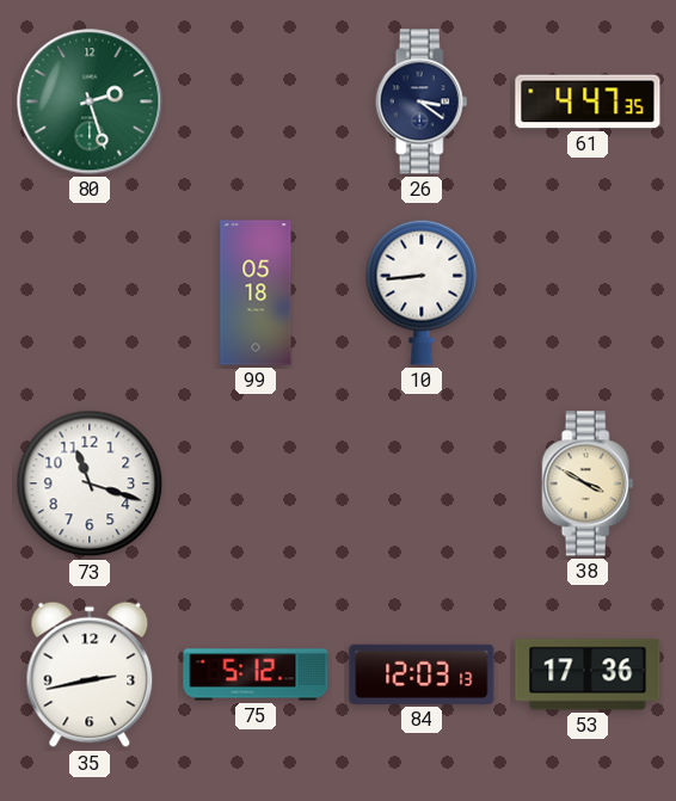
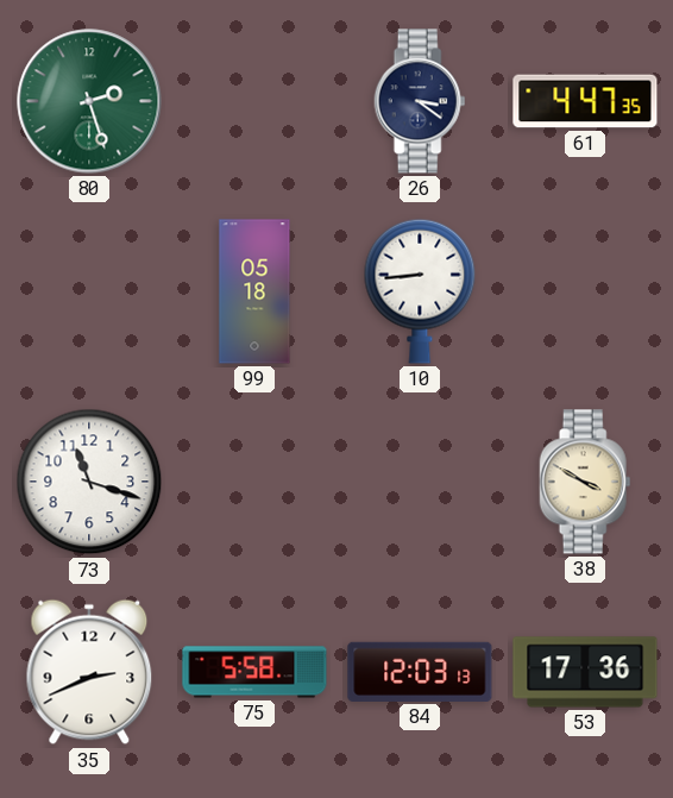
35: 2:43 -> 2:41
75: 5:12 -> 5:58
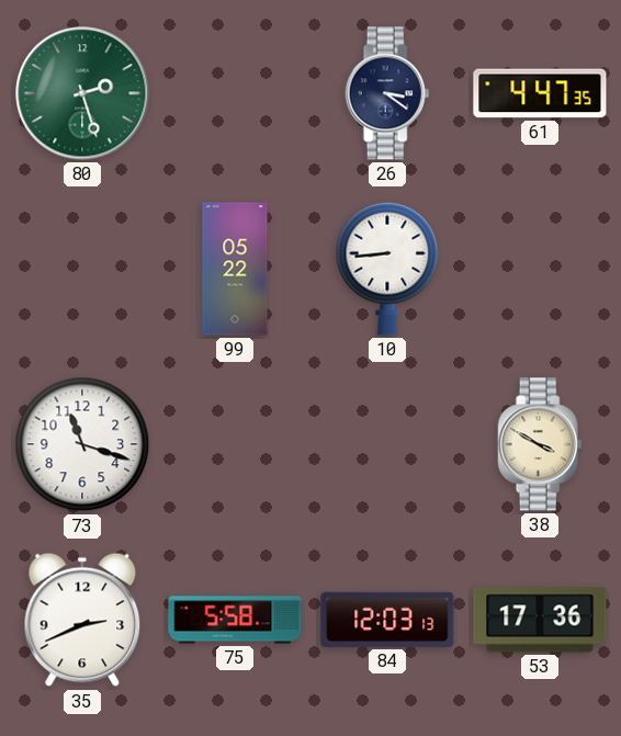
99: 05:18 -> 05:22
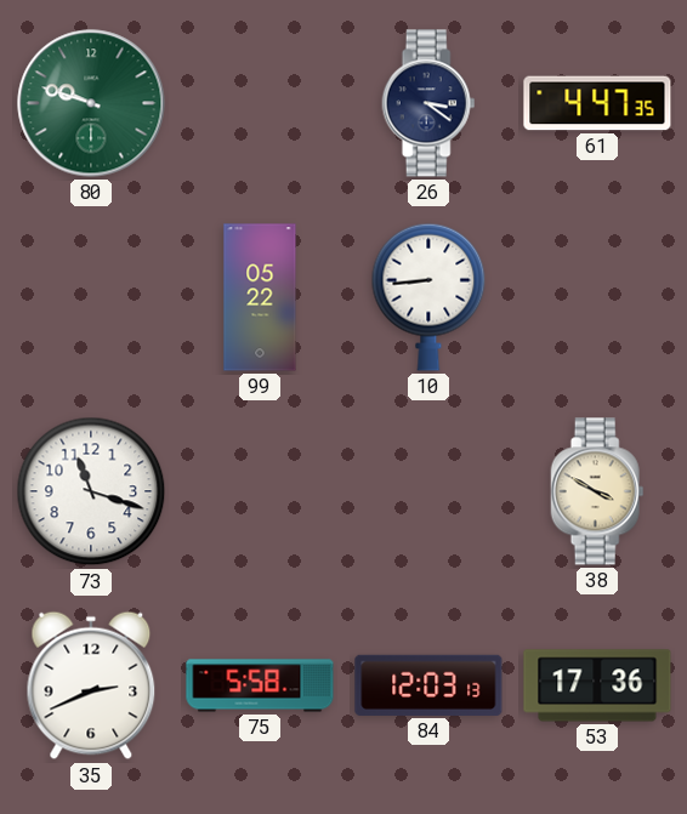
80: 2:27 -> 9:48
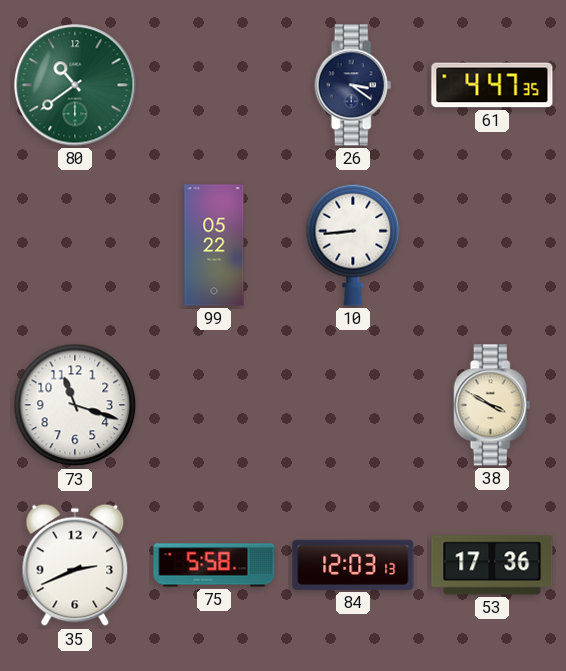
80: 9:48 -> 10:39
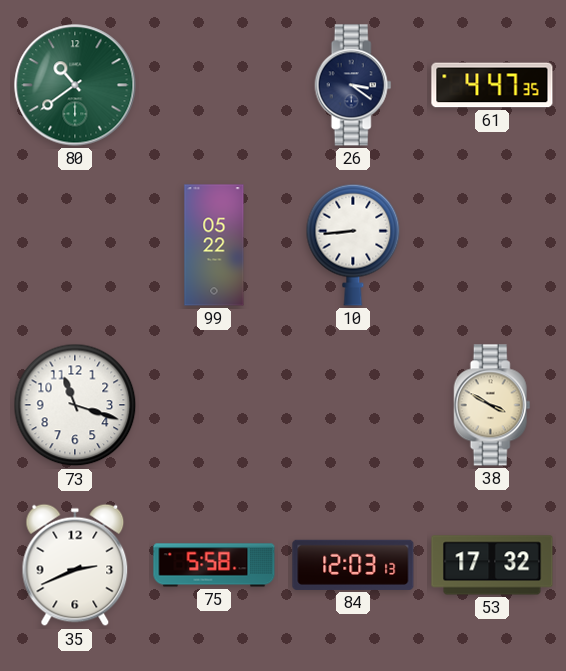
53: 17:36 -> 17:32
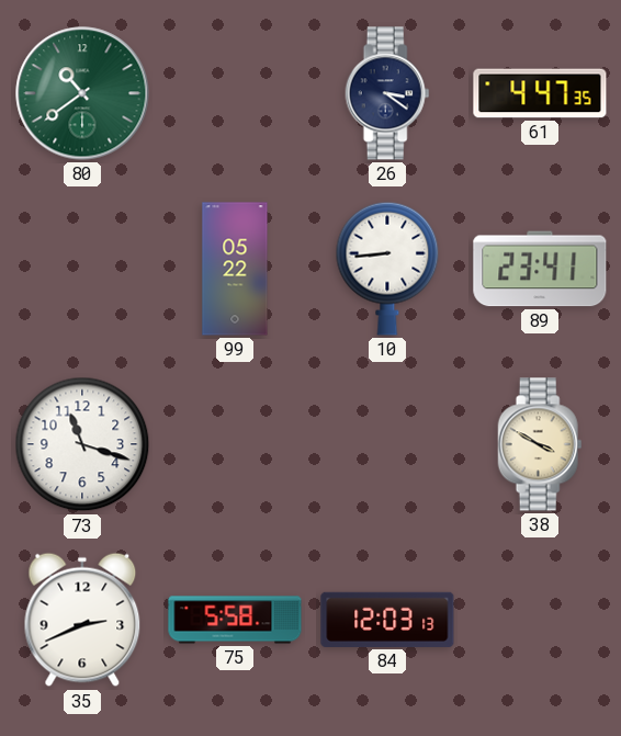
89: none -> 23:41
53: 17:32 -> none
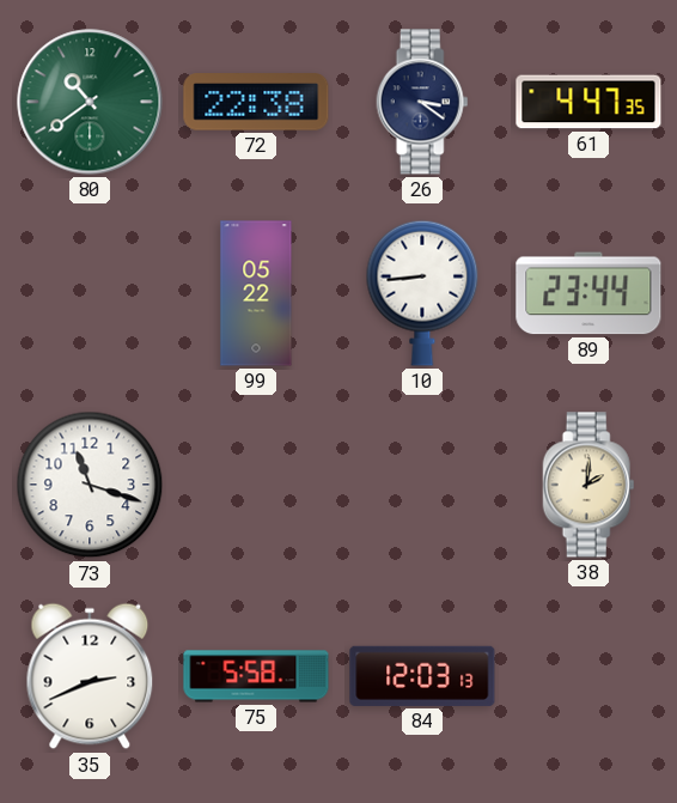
72: none -> 22:38
89: 23:41 -> 23:44
38: 3:50 -> 2:01
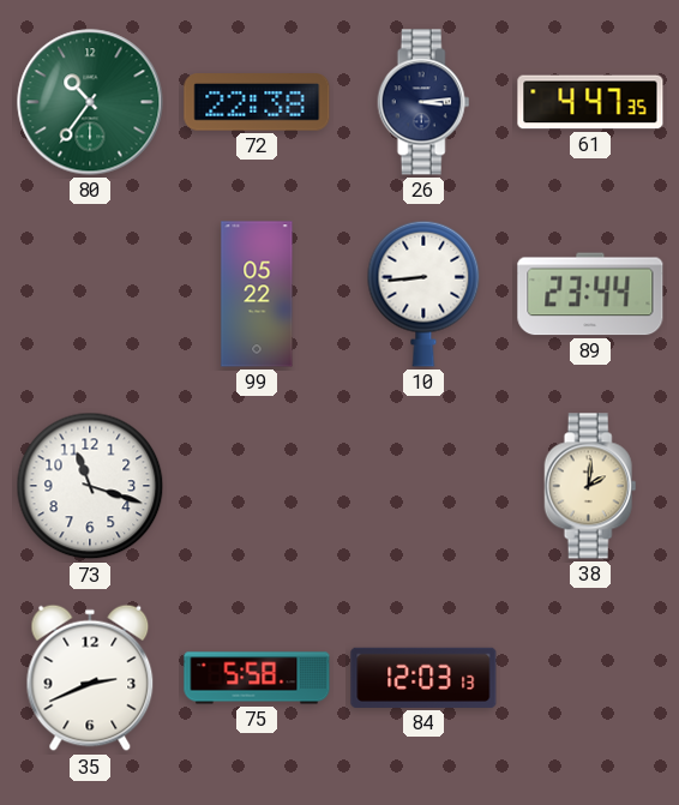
80: 10:39 -> 10:36
26: 3:21 -> 3:14
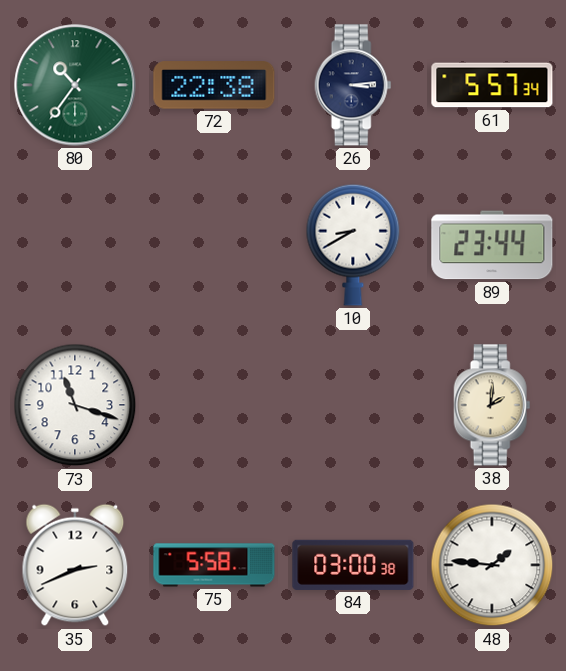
61: 4:47 -> 5:57
99: 05:22 -> none
10: 8:44 -> 8:40
84: 12:03 -> 03:00
48: none -> 1:46
